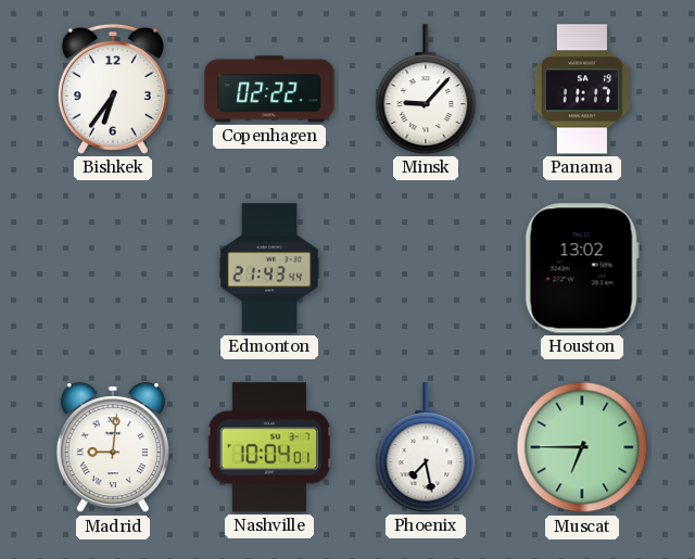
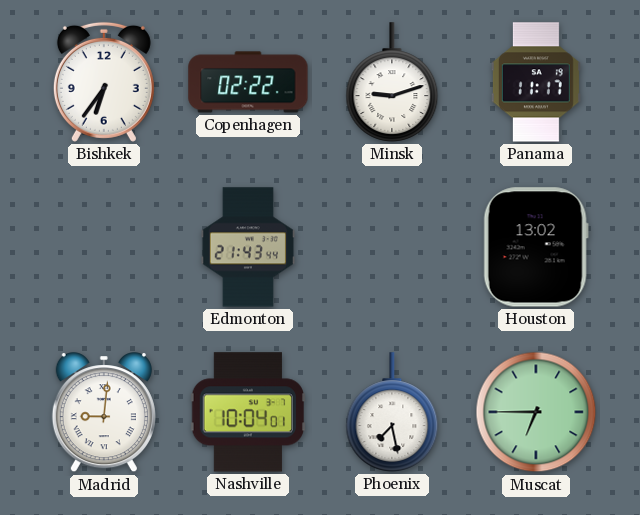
Minsk: 9:07 -> 9:12
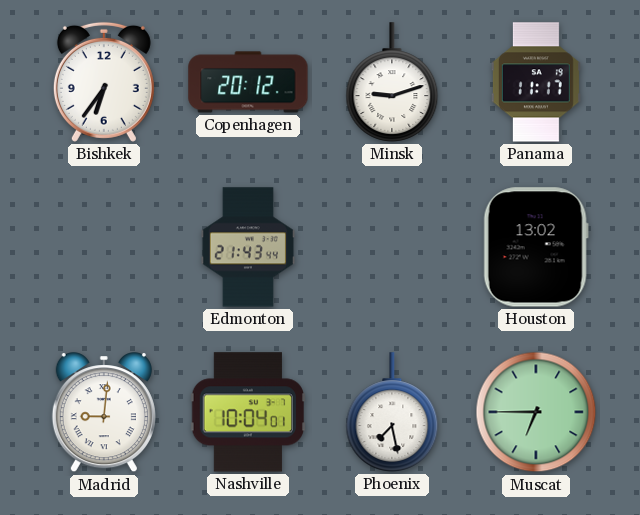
Copenhagen: 02:22 -> 20:12
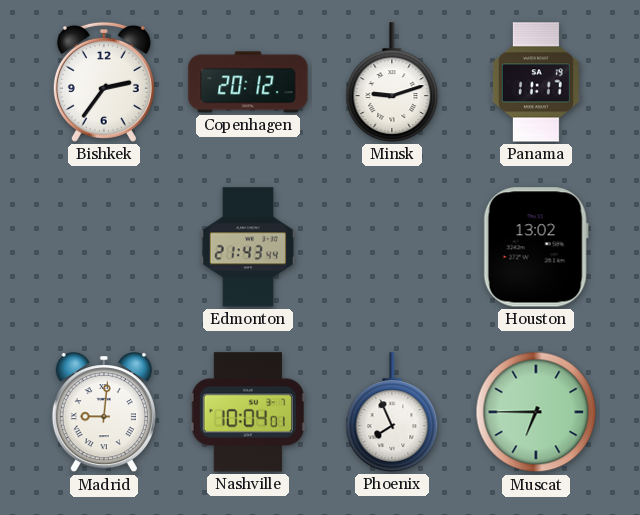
Bishkek: 6:36 -> 2:36
Phoenix: 7:28 -> 7:56
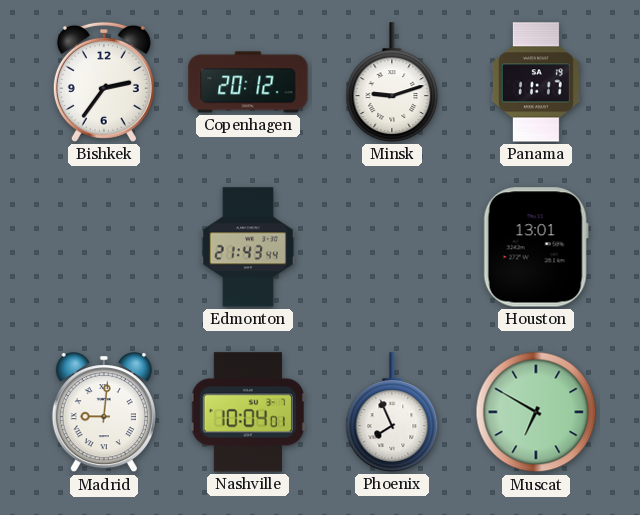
Houston: 13:02 -> 13:01
Muscat: 6:45 -> 6:50
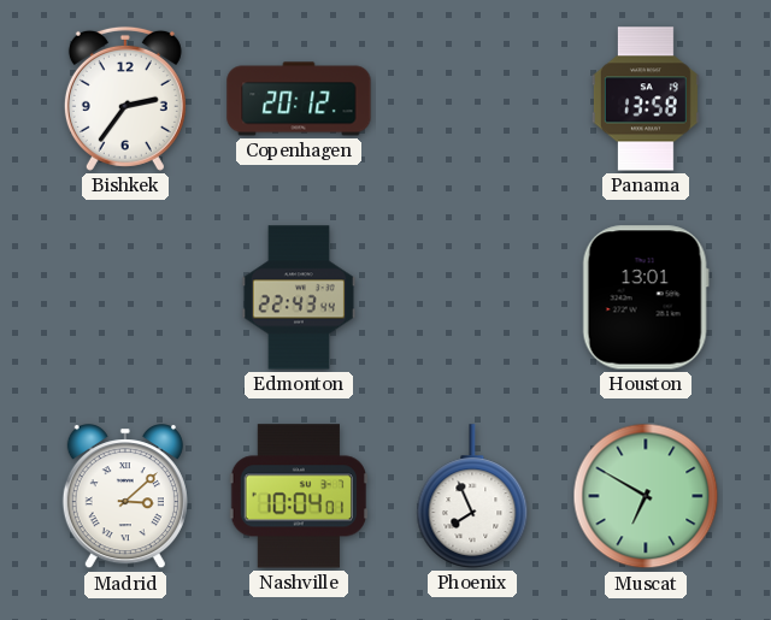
Minsk: 9:12 -> none
Panama: 11:17 -> 13:58
Edmonton: 21:43 -> 22:43
Madrid: 9:01 -> 3:08
